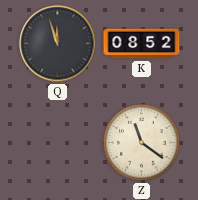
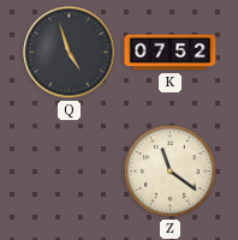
Q: 11:57 -> 4:57
K: 08:52 -> 07:52
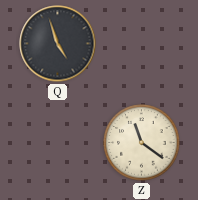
K: 07:52 -> none
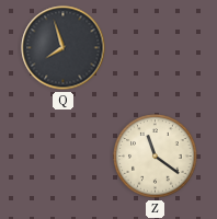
Q: 4:57 -> 7:57
